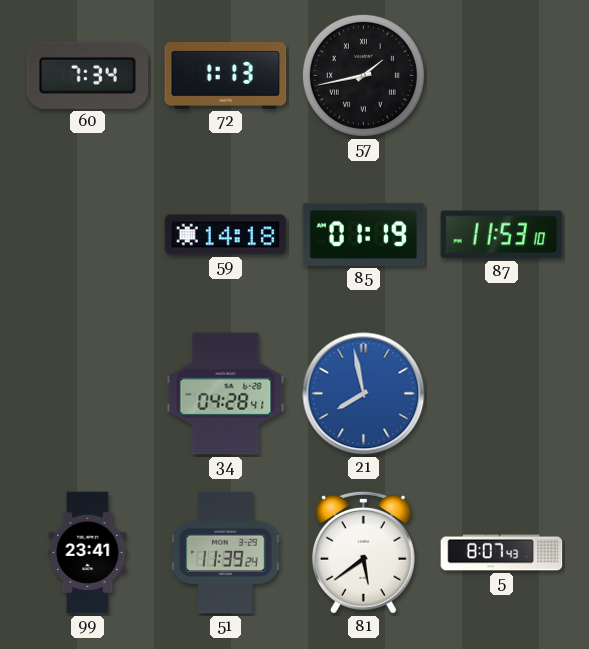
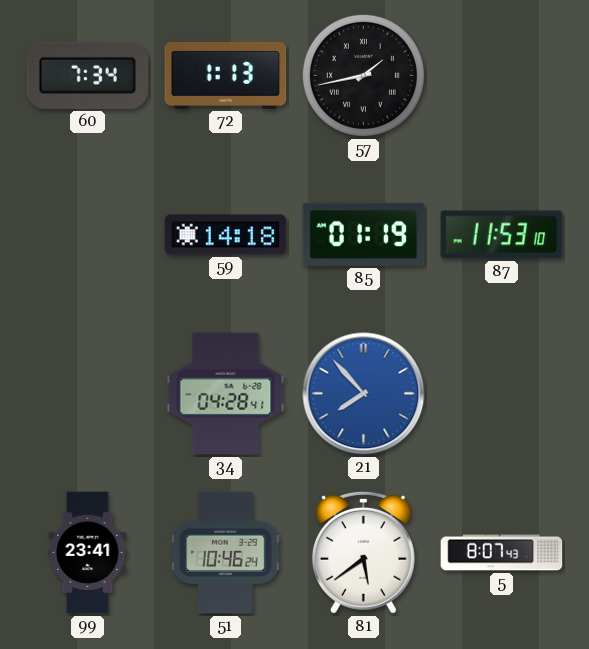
21: 7:58 -> 7:53
51: 11:39 -> 10:46
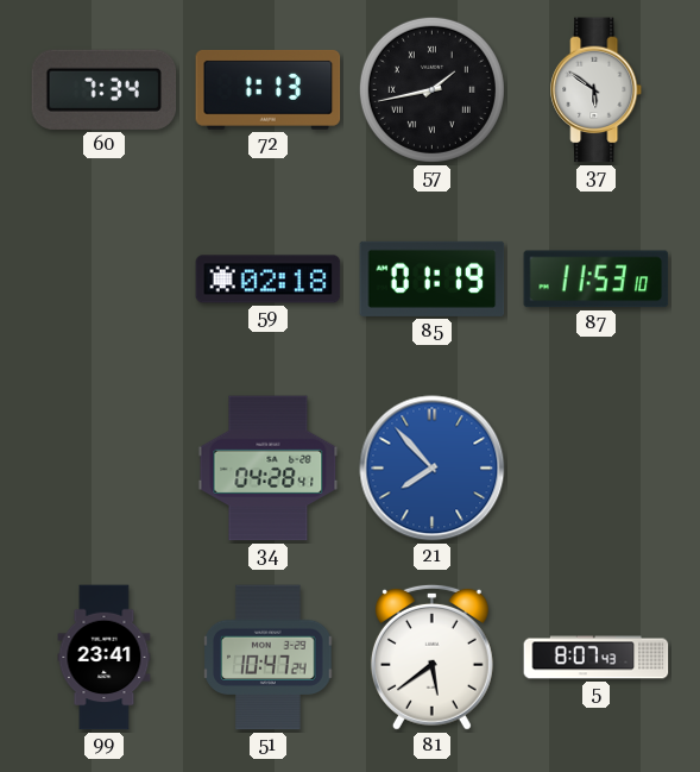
37: none -> 5:51
59: 14:18 -> 02:18
51: 10:46 -> 10:47
